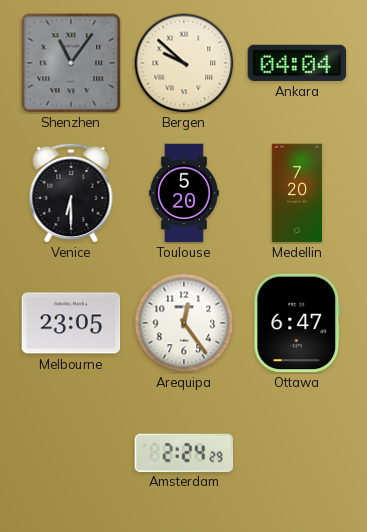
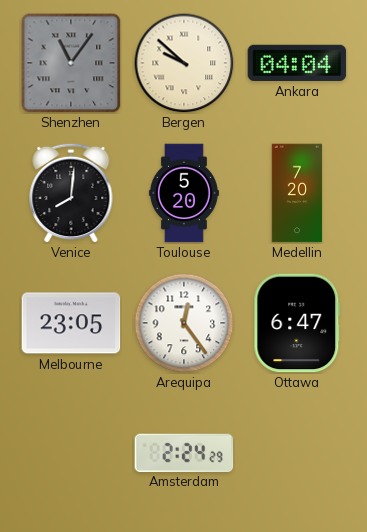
Venice: 6:30 -> 8:01
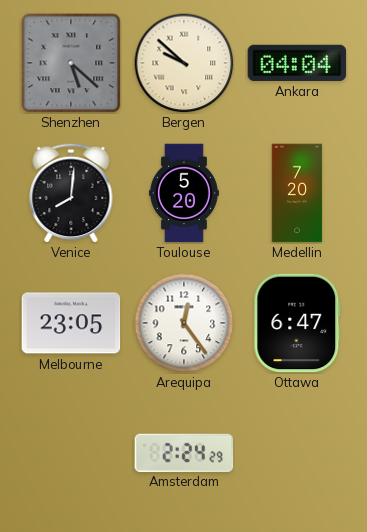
Shenzhen: 11:06 -> 5:22
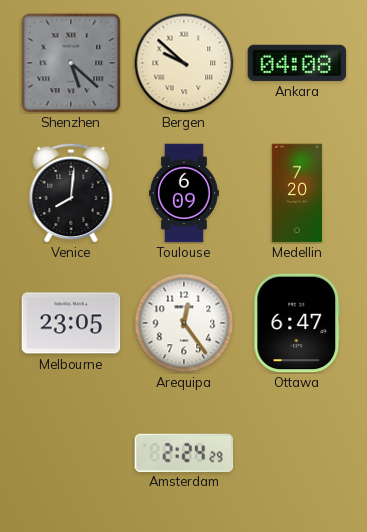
Ankara: 04:04 -> 04:08
Toulouse: 5:20 -> 6:09
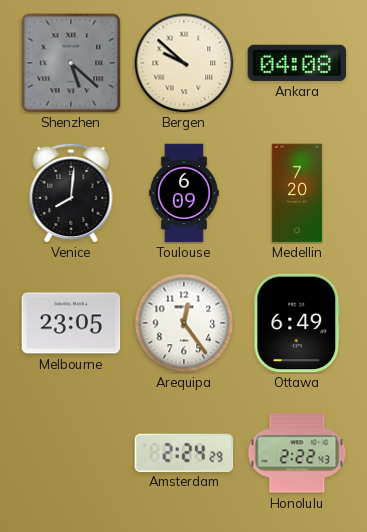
Ottawa: 6:47 -> 6:49
Honolulu: none -> 2:22
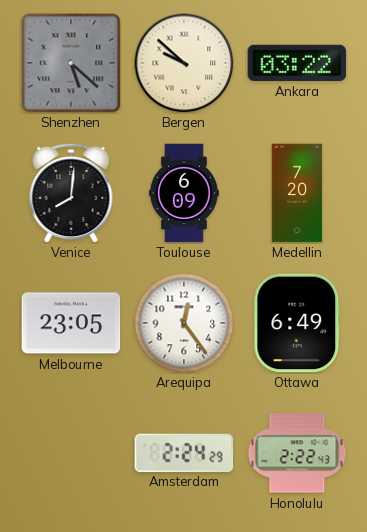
Ankara: 04:08 -> 03:22
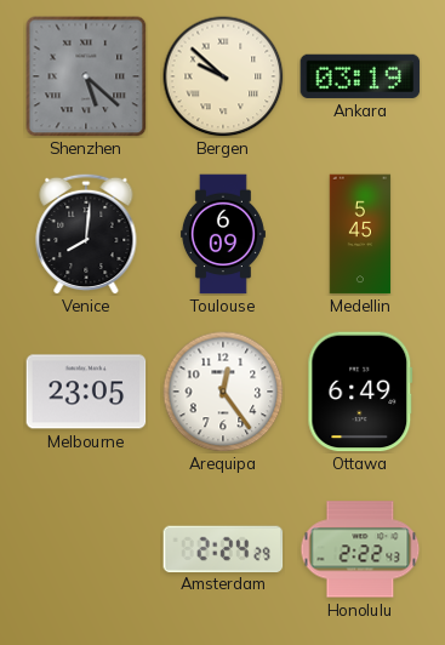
Ankara: 03:22 -> 03:19
Medellin: 7:20 -> 5:45
